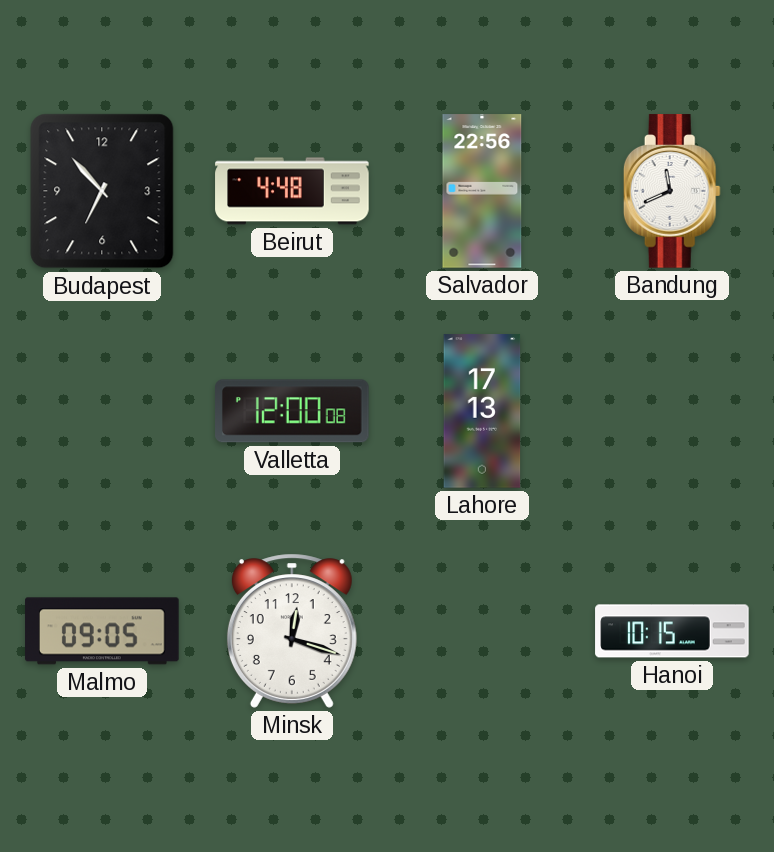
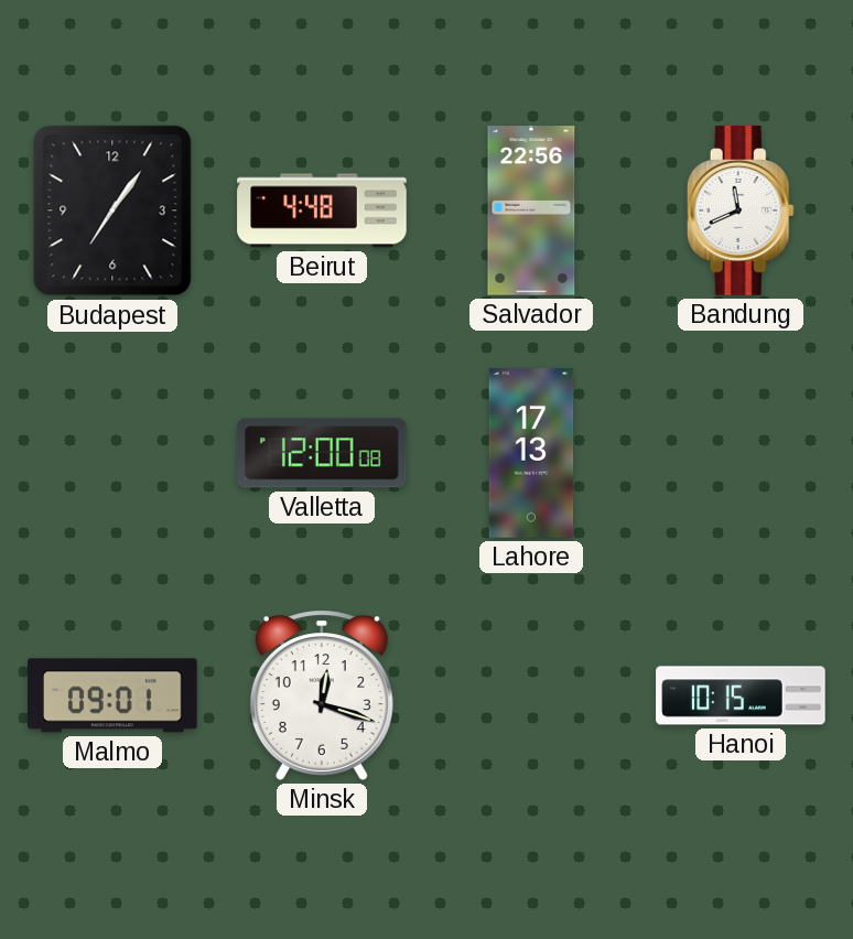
Budapest: 6:53 -> 7:06
Malmo: 09:05 -> 09:01
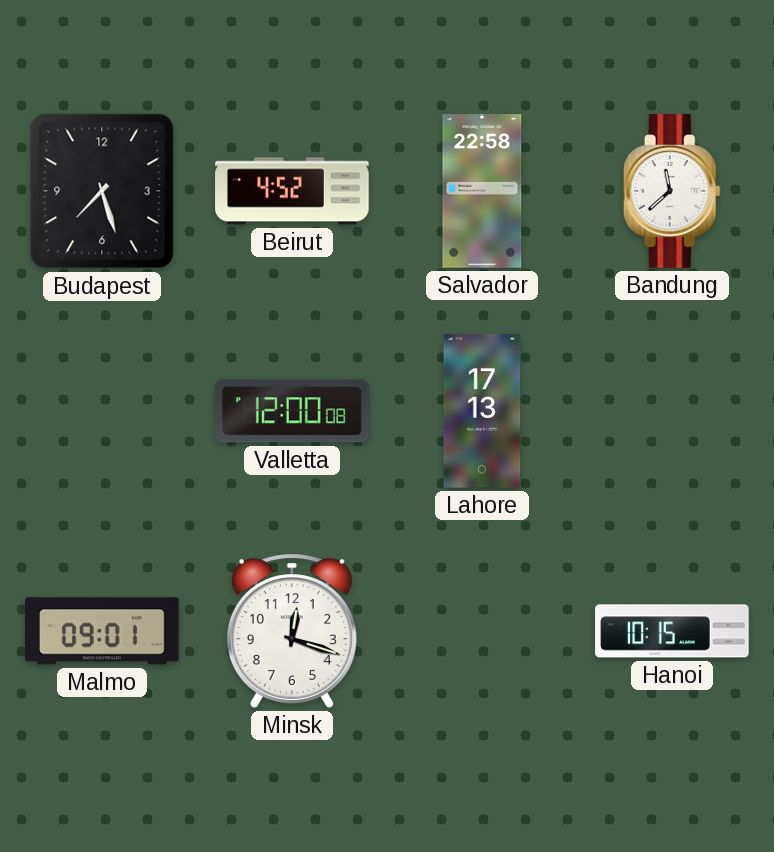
Budapest: 7:06 -> 7:27
Beirut: 4:48 -> 4:52
Salvador: 22:56 -> 22:58
Bandung: 11:41 -> 11:38
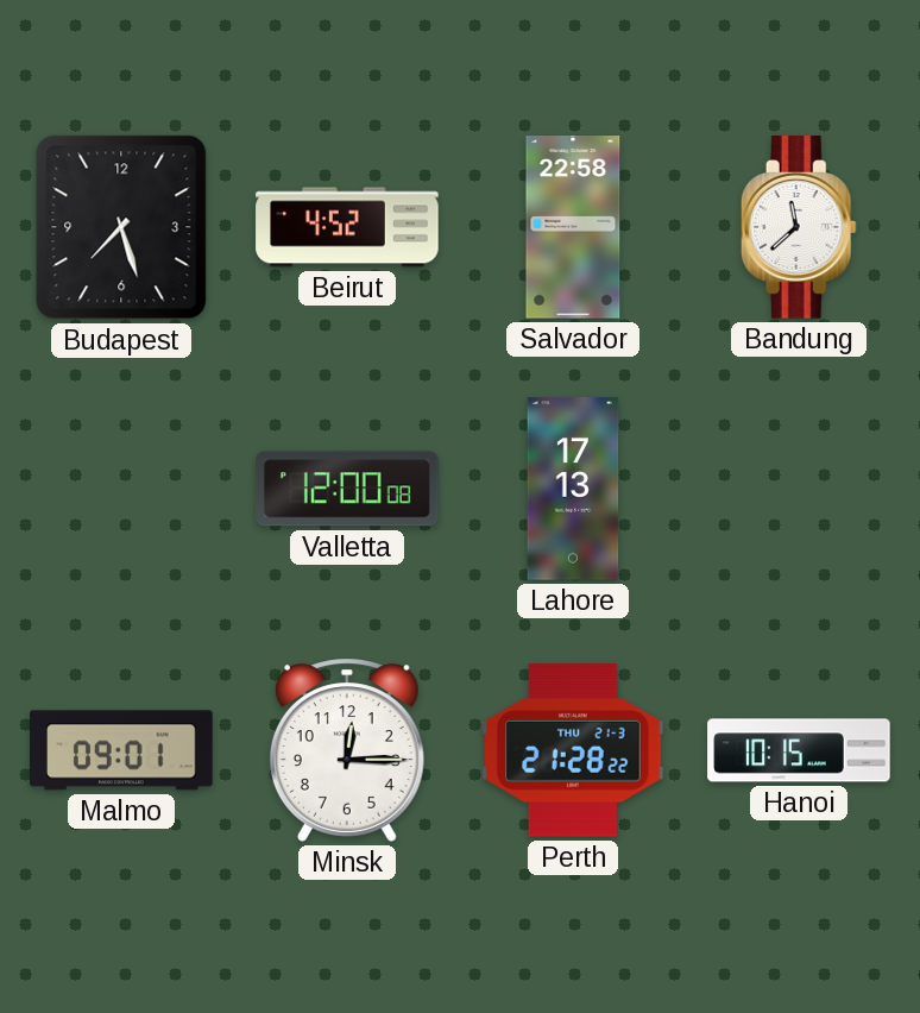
Minsk: 12:18 -> 12:15
Perth: none -> 21:28
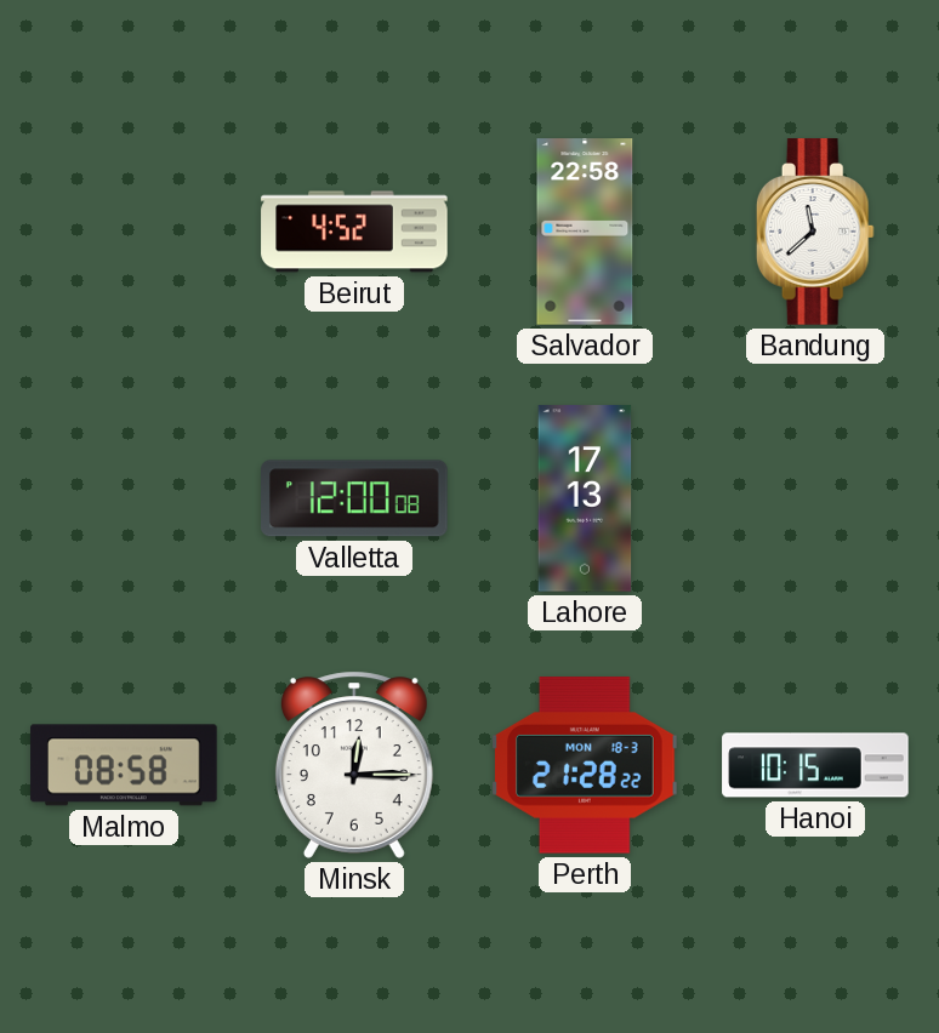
Budapest: 7:27 -> none
Malmo: 09:01 -> 08:58
Perth date: THU 21-3 -> MON 18-3
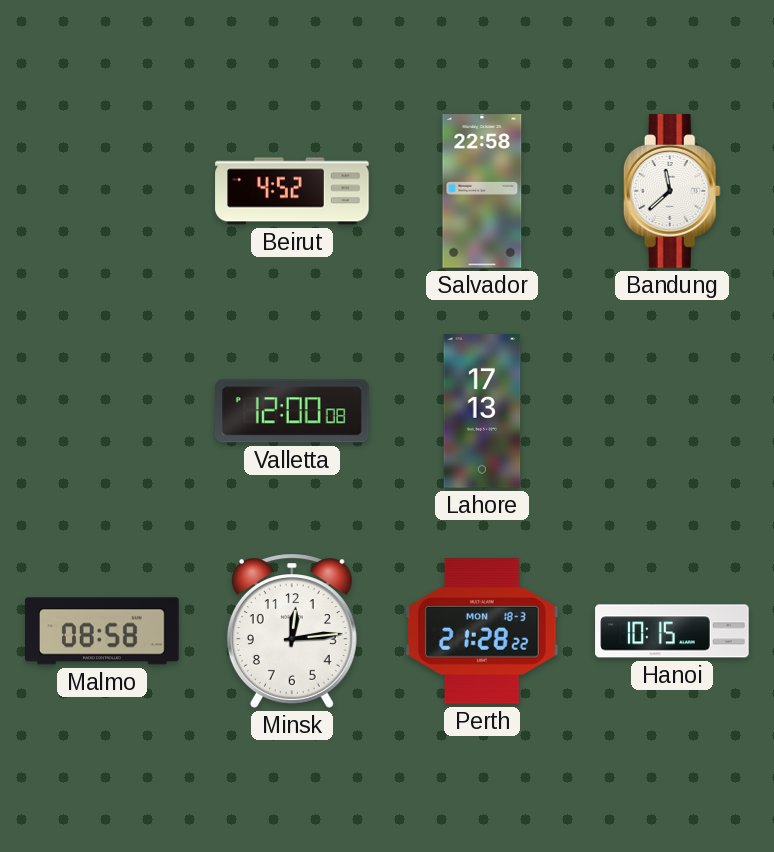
Minsk: 12:15 -> 12:14
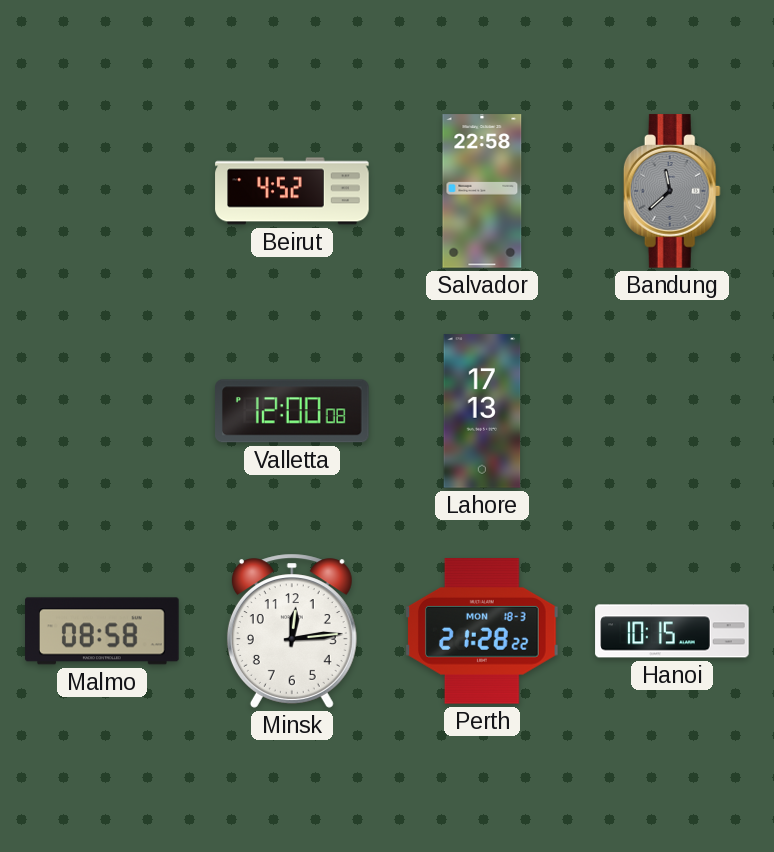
Bandung dial: white -> grey
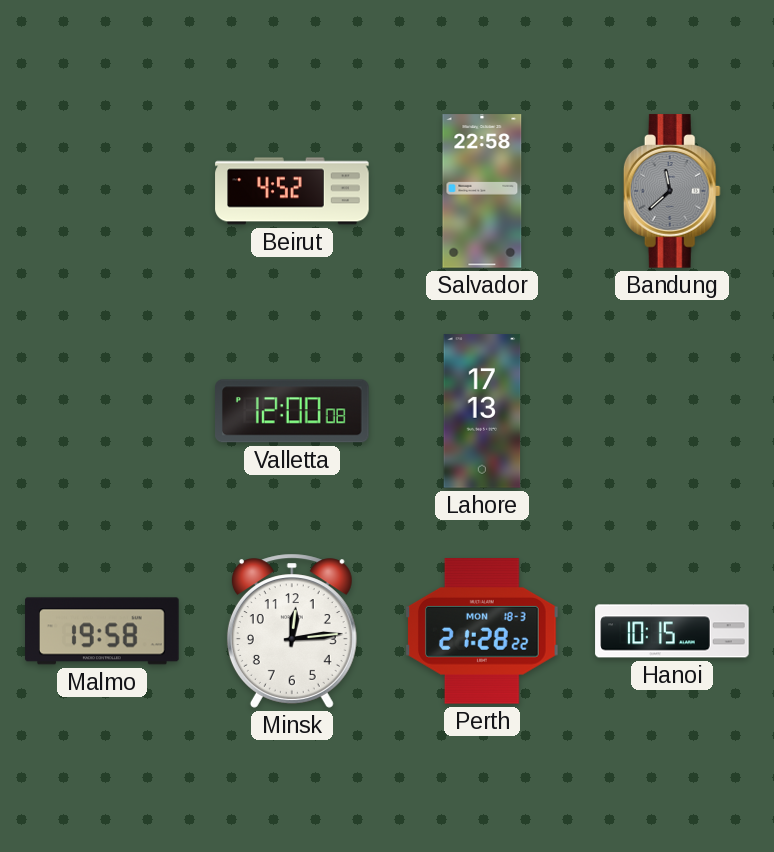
Malmo: 08:58 -> 19:58
